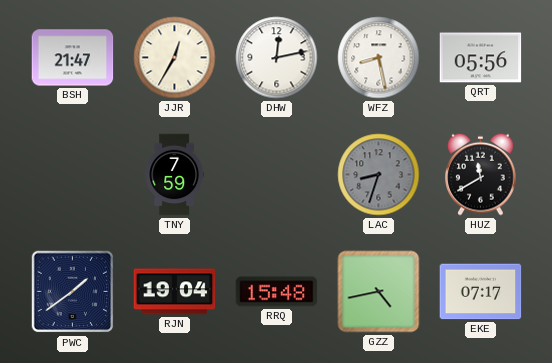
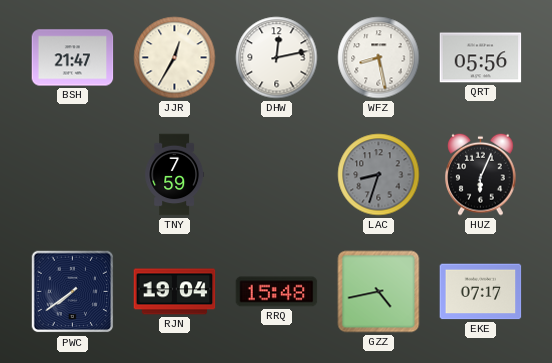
HUZ: 11:40 -> 6:04
PWC: 1:39 -> 7:39
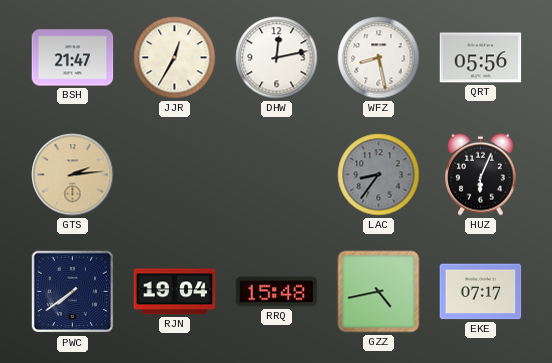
GTS: none -> 2:14
TNY: 7:59 -> none
LAC: 8:33 -> 8:36
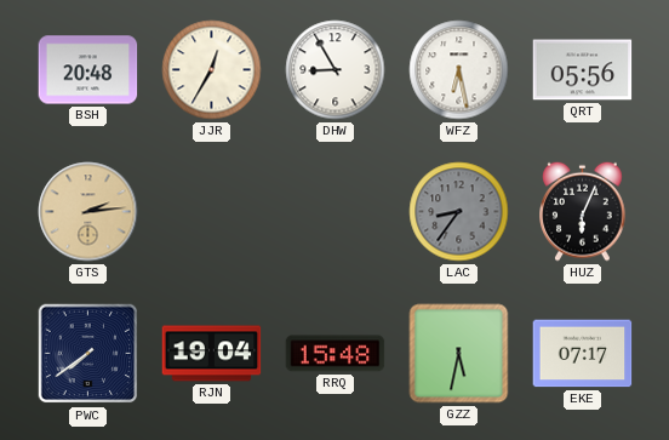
BSH: 21:47 -> 20:48
DHW: 12:13 -> 8:55
WFZ: 8:28 -> 6:28
GZZ: 4:43 -> 5:32
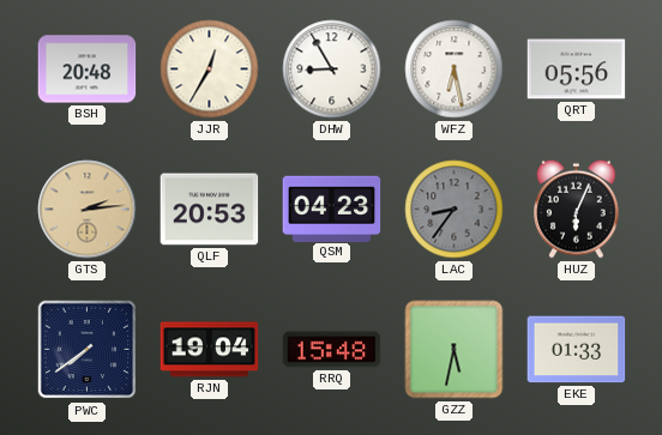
QLF: none -> 20:53
QSM: none -> 04:23
EKE: 07:17 -> 01:33
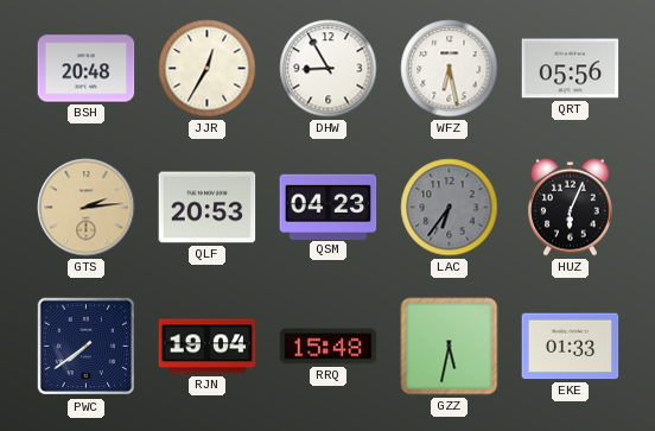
LAC: 8:36 -> 6:36
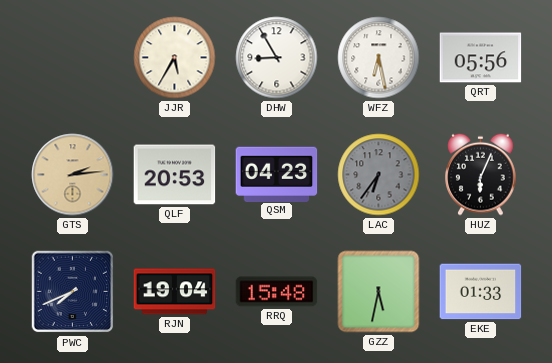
BSH: 20:48 -> none
JJR: 12:35 -> 5:35
PWC: 7:39 -> 7:41
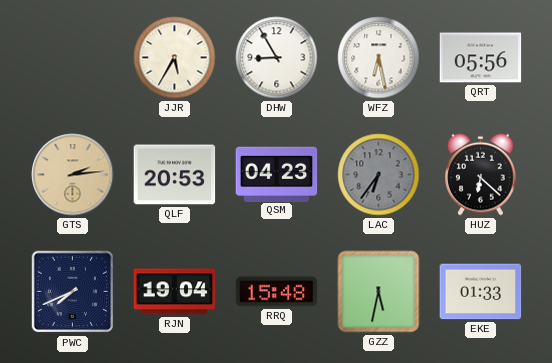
HUZ: 6:04 -> 6:22
